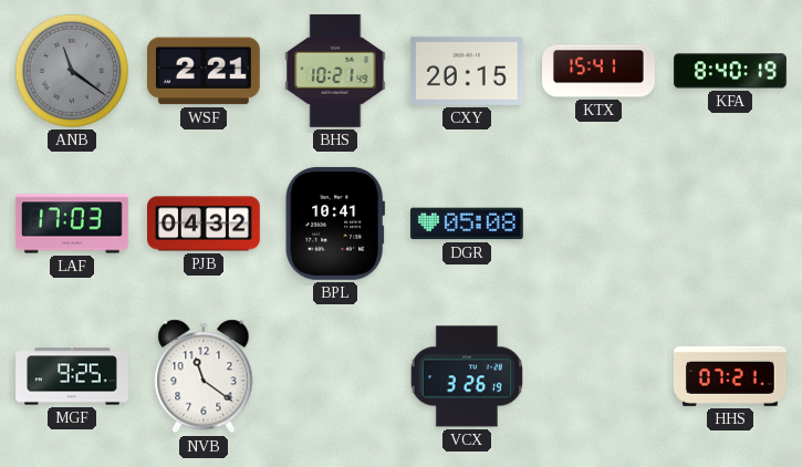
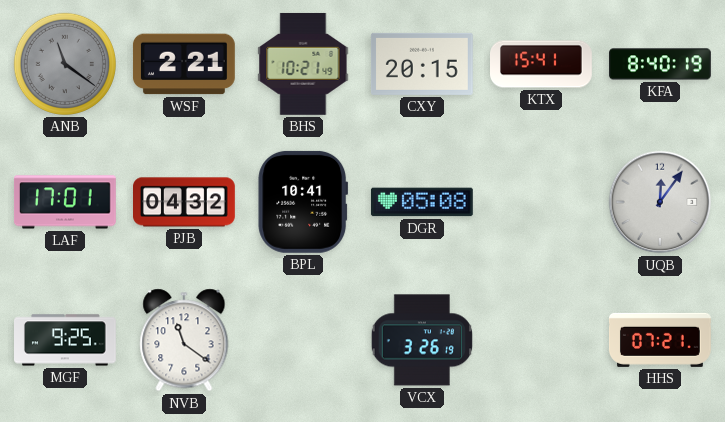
LAF: 17:03 -> 17:01
UQB: none -> 12:06
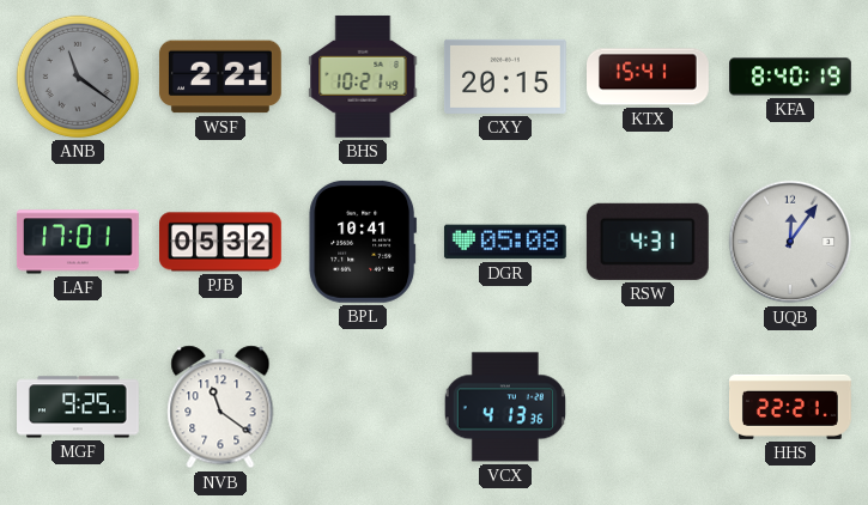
PJB: 04:32 -> 05:32
RSW: none -> 4:31
VCX: 3:26 -> 4:13
HHS: 07:21 -> 22:21
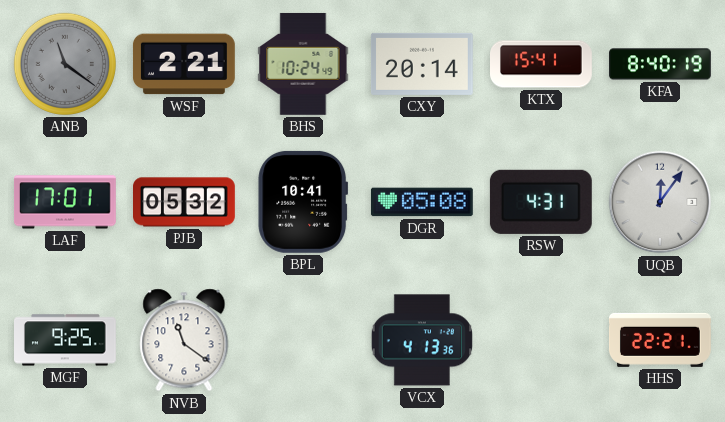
BHS: 10:21 -> 10:24
CXY: 20:15 -> 20:14
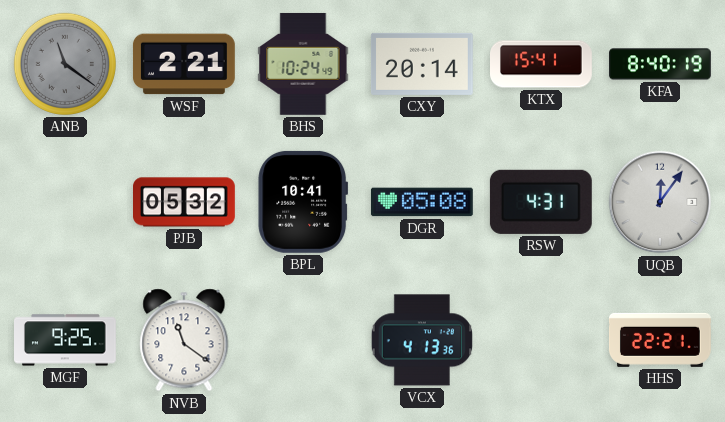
LAF: 17:01 -> none
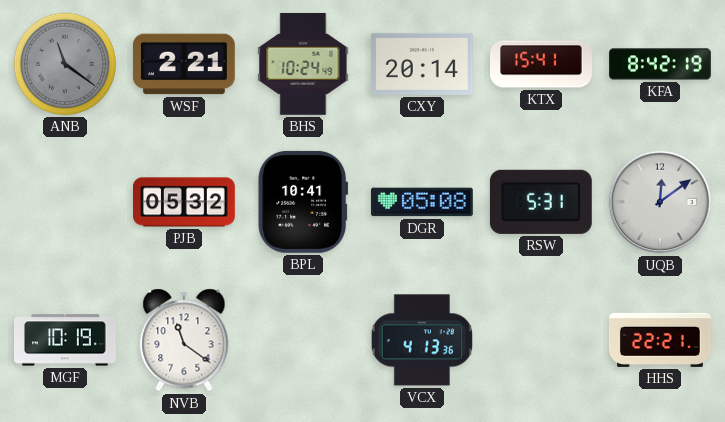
KFA: 8:40 -> 8:42
RSW: 4:31 -> 5:31
UQB: 12:06 -> 12:09
MGF: 9:25 -> 10:19
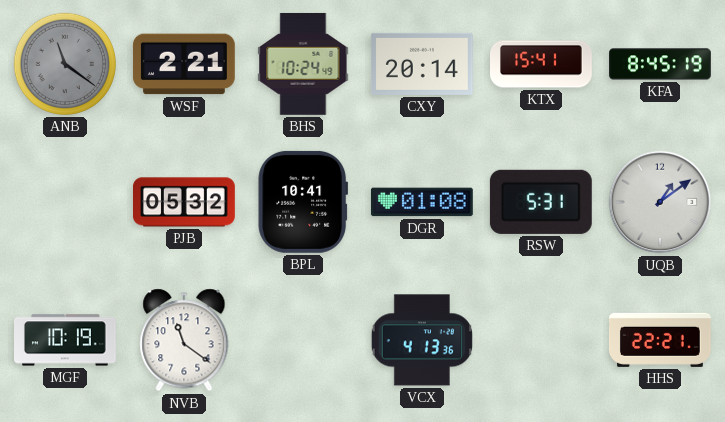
KFA: 8:42 -> 8:45
DGR: 05:08 -> 01:08
UQB: 12:09 -> 1:09
